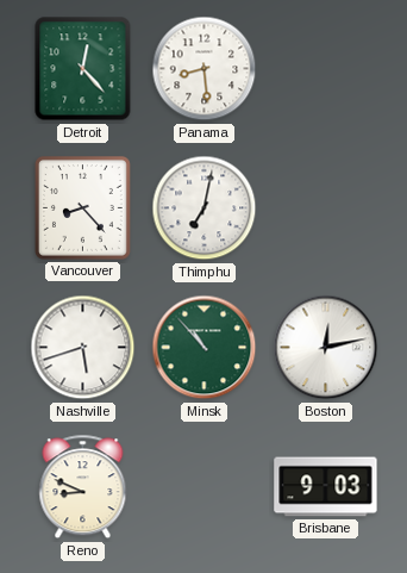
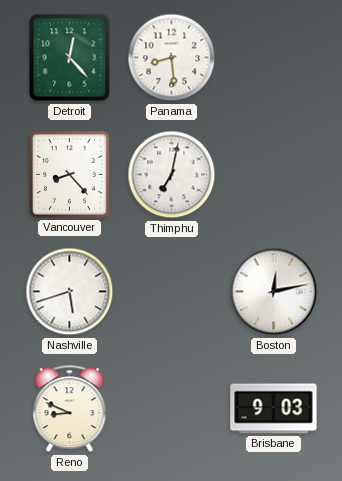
Minsk: 10:53 -> none
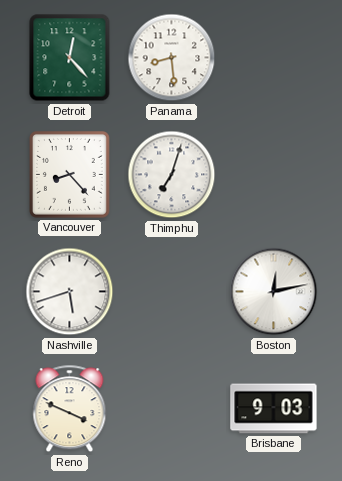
Thimphu: 7:02 -> 7:03
Reno: 8:49 -> 3:49
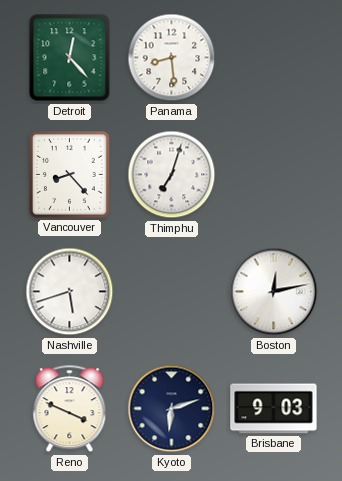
Kyoto: none -> 6:12
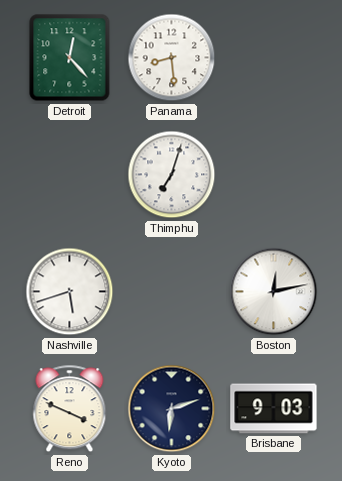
Vancouver: 8:23 -> none
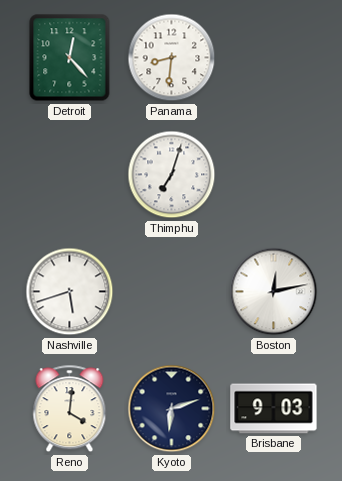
Panama: 8:29 -> 8:31
Reno: 3:49 -> 4:01
